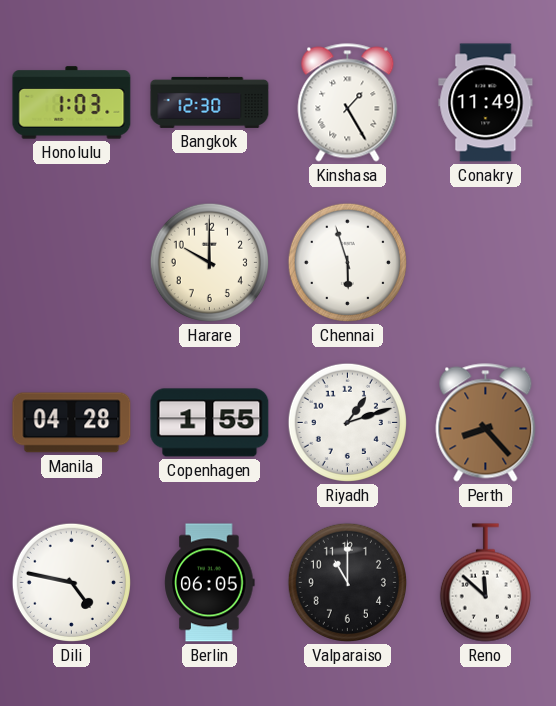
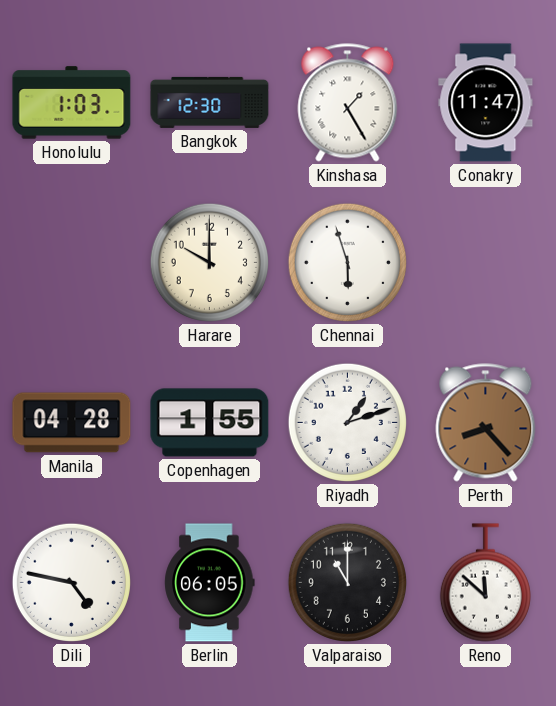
Conakry: 11:49 -> 11:47
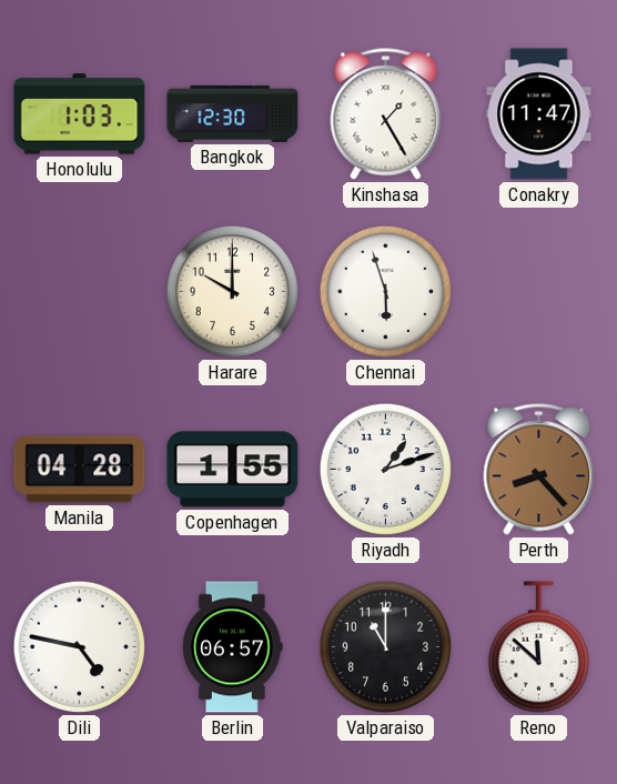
Berlin: 06:05 -> 06:57
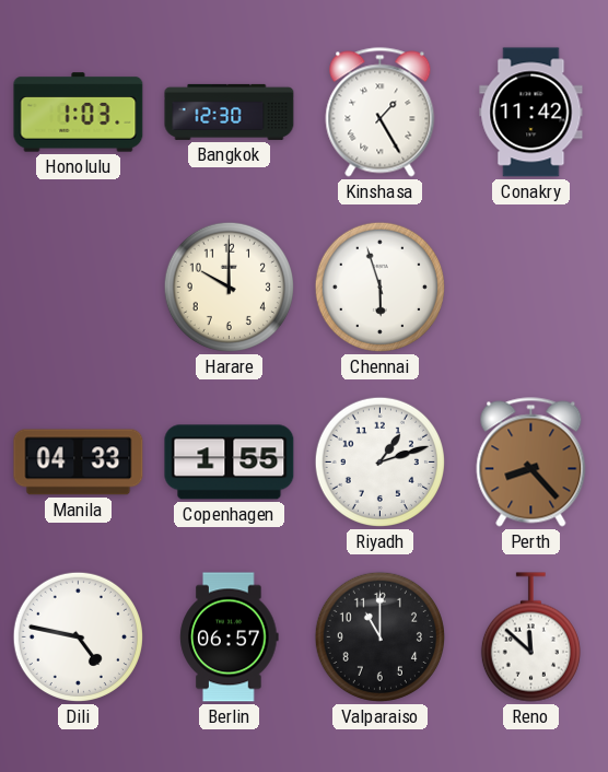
Conakry: 11:47 -> 11:42
Manila: 04:28 -> 04:33
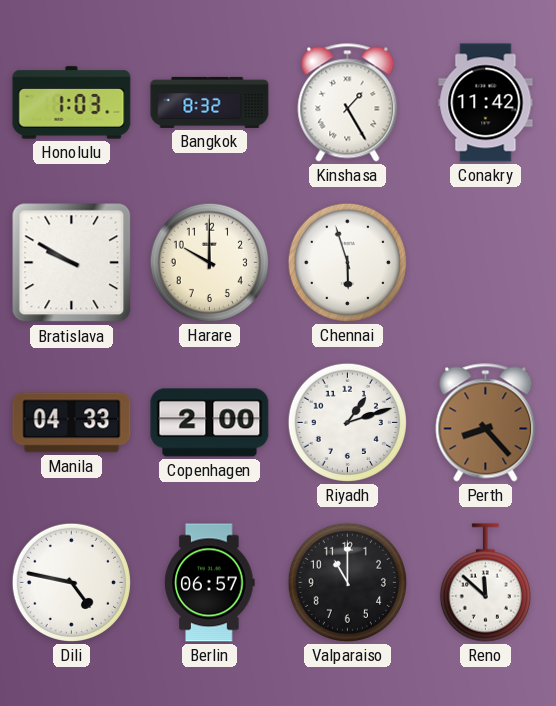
Bangkok: 12:30 -> 8:32
Bratislava: none -> 9:50
Copenhagen: 1:55 -> 2:00
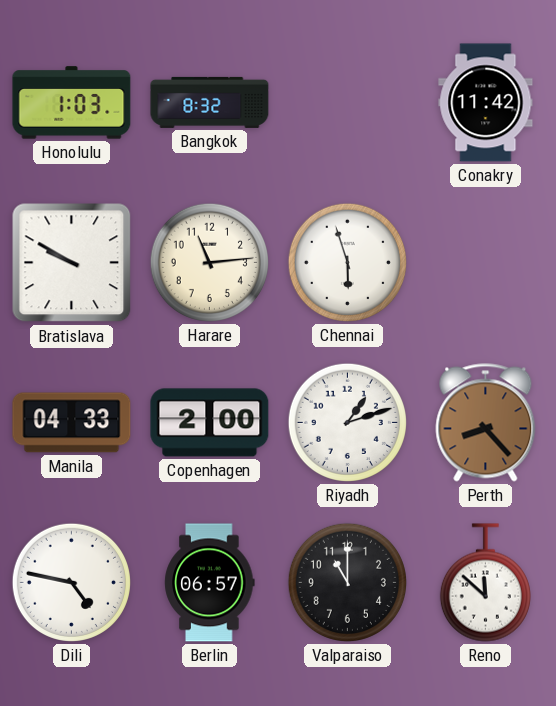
Kinshasa: 1:25 -> none
Harare: 10:00 -> 11:14
